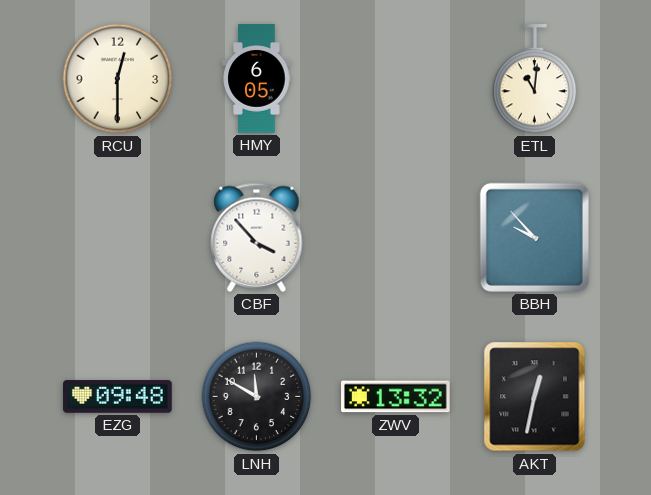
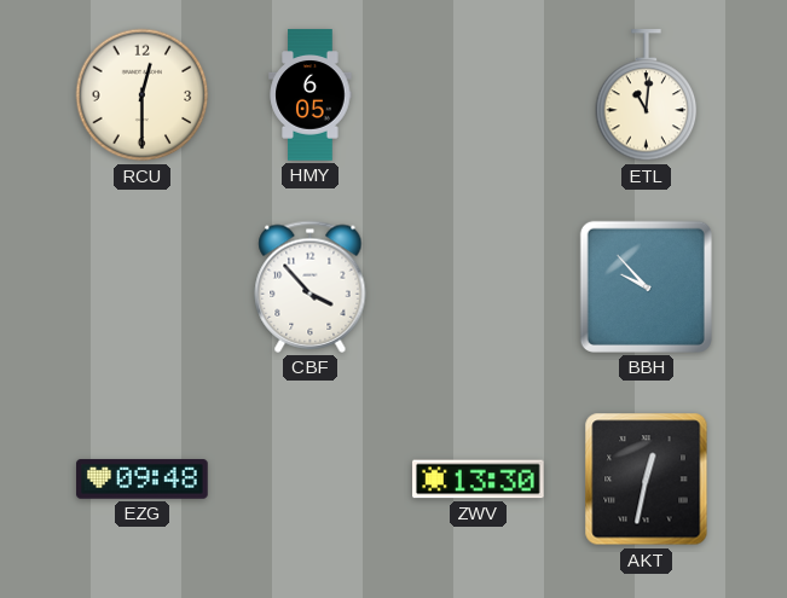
LNH: 11:50 -> none
ZWV: 13:32 -> 13:30
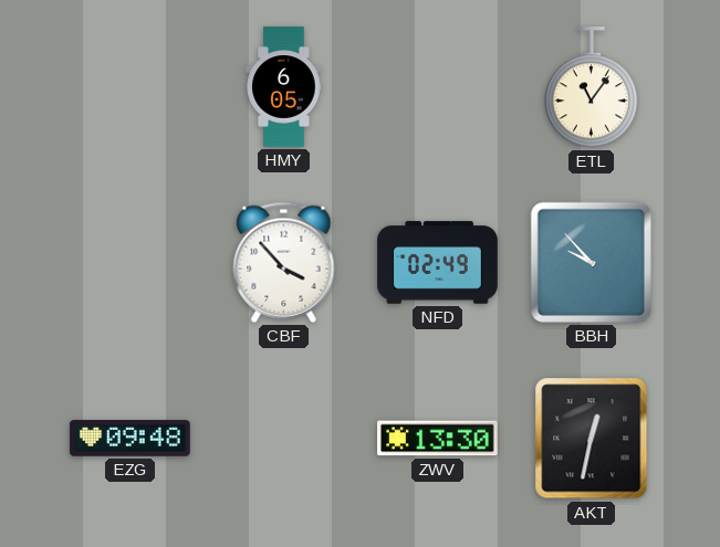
RCU: 12:30 -> none
ETL: 11:01 -> 11:06
NFD: none -> 02:49
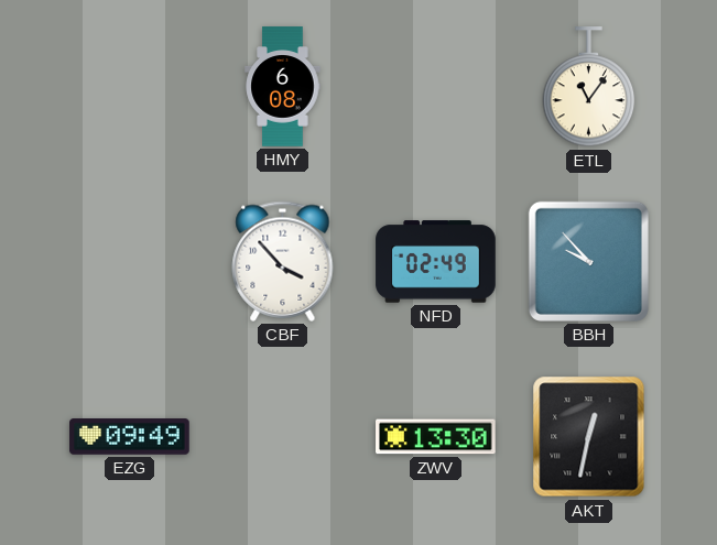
HMY: 6:05 -> 6:08
EZG: 09:48 -> 09:49
